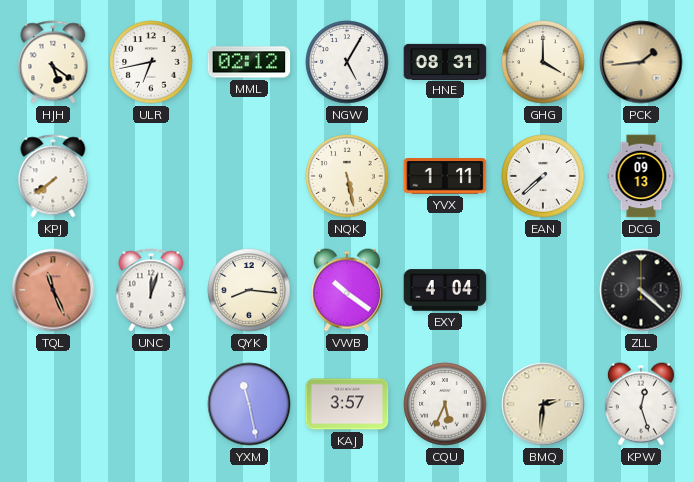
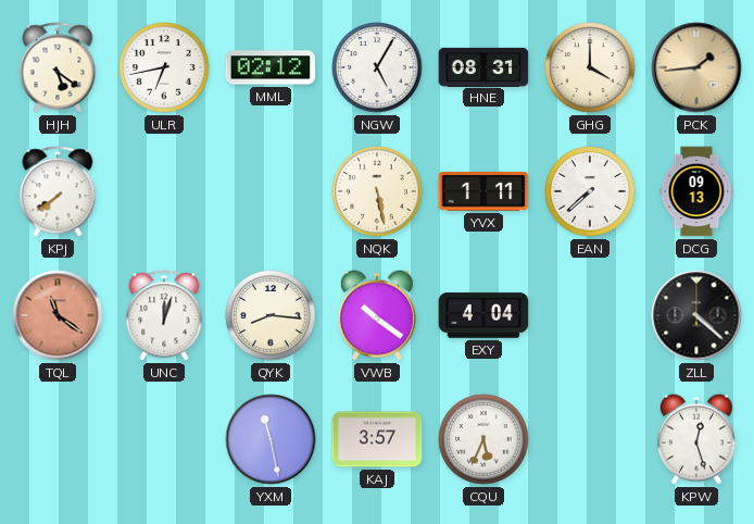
TQL: 11:26 -> 11:21
BMQ: 2:31 -> none
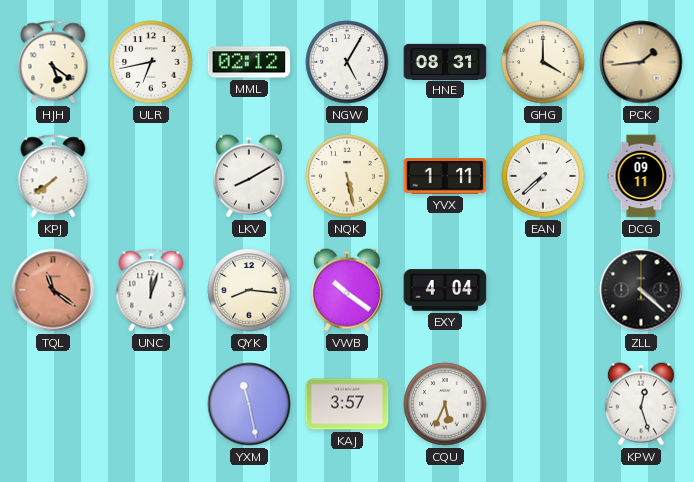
LKV: none -> 8:10
DCG: 09:13 -> 09:11
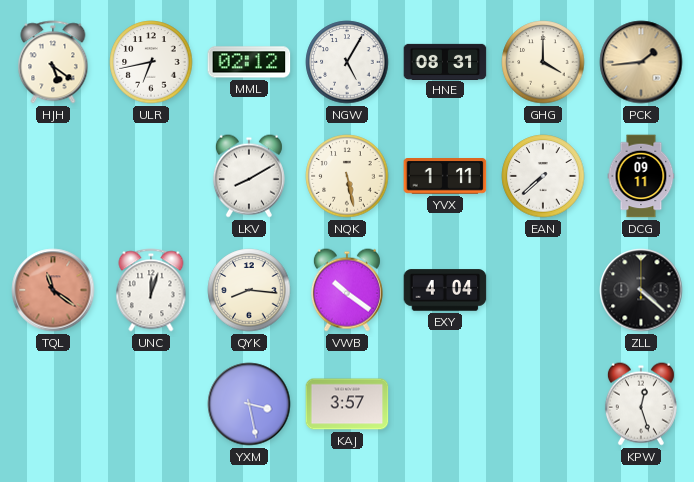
KPJ: 7:39 -> none
YXM: 11:28 -> 3:28
CQU: 5:34 -> none
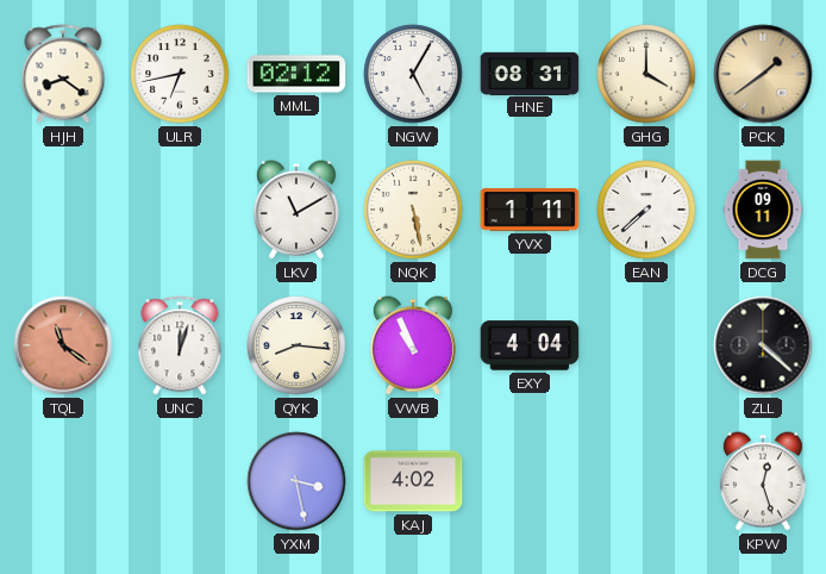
HJH: 5:21 -> 8:21
PCK: 1:44 -> 1:39
LKV: 8:10 -> 11:10
VWB: 10:21 -> 10:56
KAJ: 3:57 -> 4:02
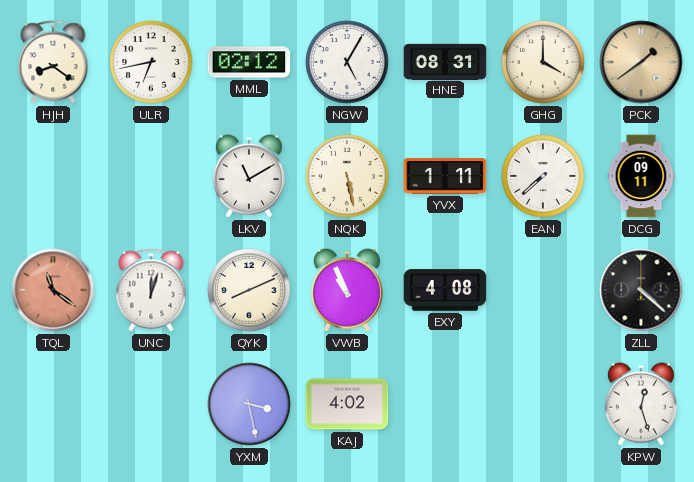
QYK: 8:16 -> 8:11
EXY: 4:04 -> 4:08
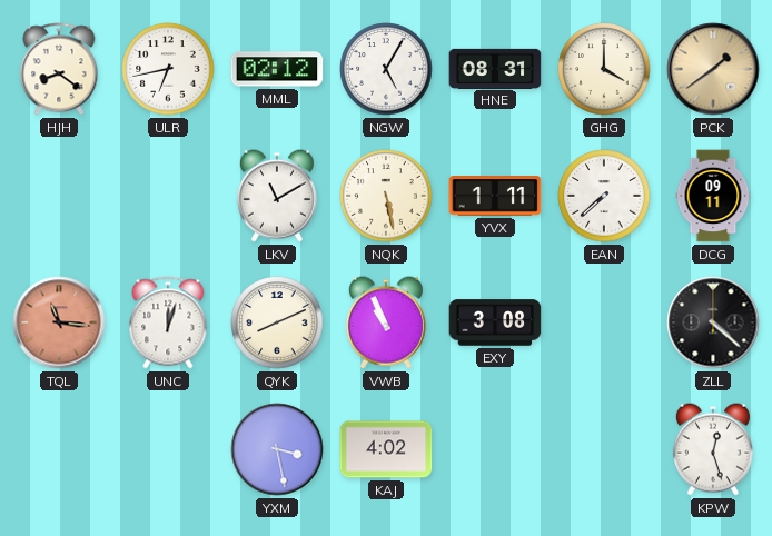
TQL: 11:21 -> 11:16
EXY: 4:08 -> 3:08
